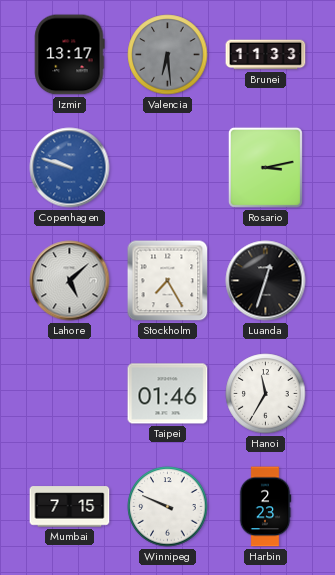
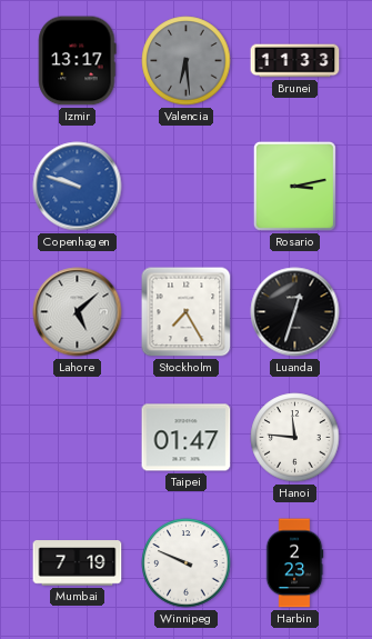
Taipei: 01:46 -> 01:47
Hanoi: 11:35 -> 11:46
Mumbai: 7:15 -> 7:19
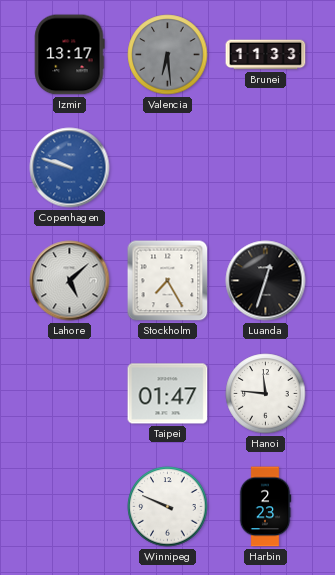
Rosario: 3:13 -> none
Mumbai: 7:19 -> none
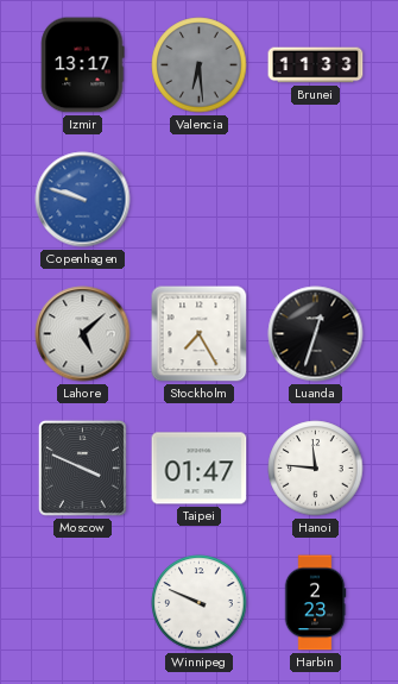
Moscow: none -> 3:49
